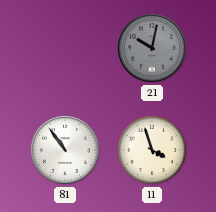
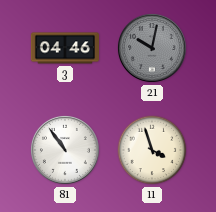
3: none -> 04:46
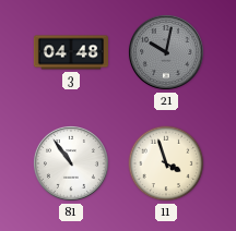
3: 04:46 -> 04:48
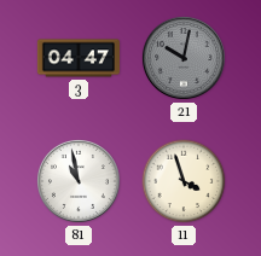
3: 04:48 -> 04:47
81: 10:54 -> 10:58
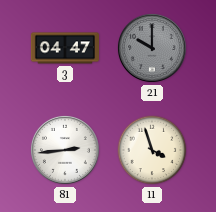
21: 10:02 -> 10:00
81: 10:58 -> 2:44
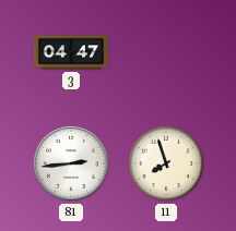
21: 10:00 -> none
11: 3:57 -> 7:57
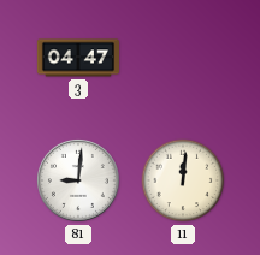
81: 2:44 -> 9:01
11: 7:57 -> 12:01
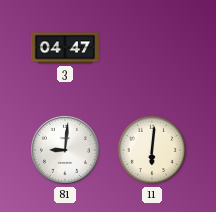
11: 12:01 -> 6:01
